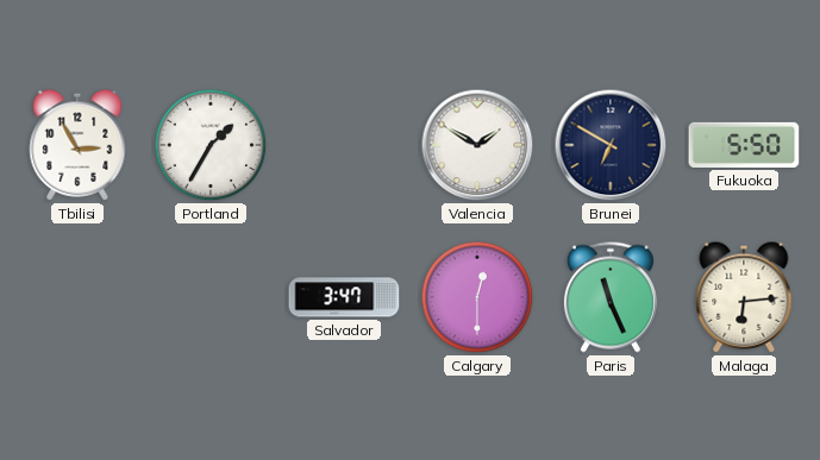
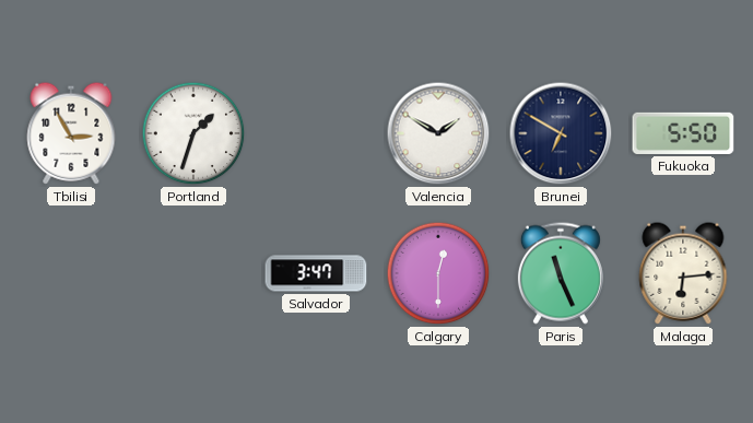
Portland: 1:35 -> 1:33
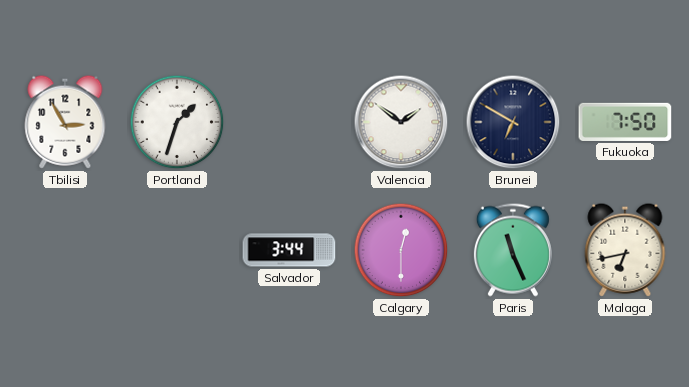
Valencia: 1:50 -> 1:51
Fukuoka: 5:50 -> 7:50
Salvador: 3:47 -> 3:44
Malaga: 6:14 -> 6:43
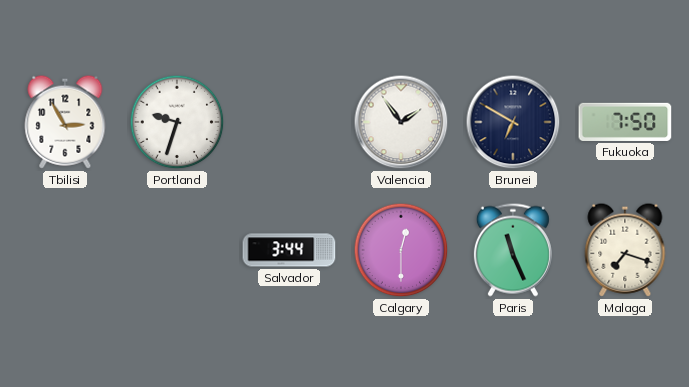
Portland: 1:33 -> 9:33
Valencia: 1:51 -> 1:54
Malaga: 6:43 -> 7:18
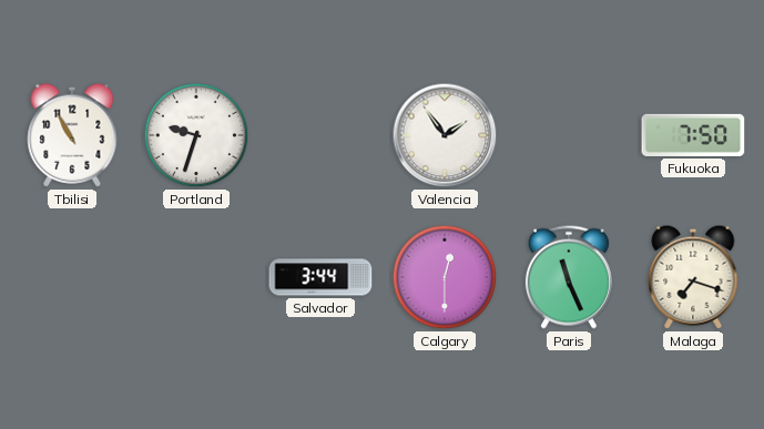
Tbilisi: 2:55 -> 10:55
Brunei: 6:50 -> none
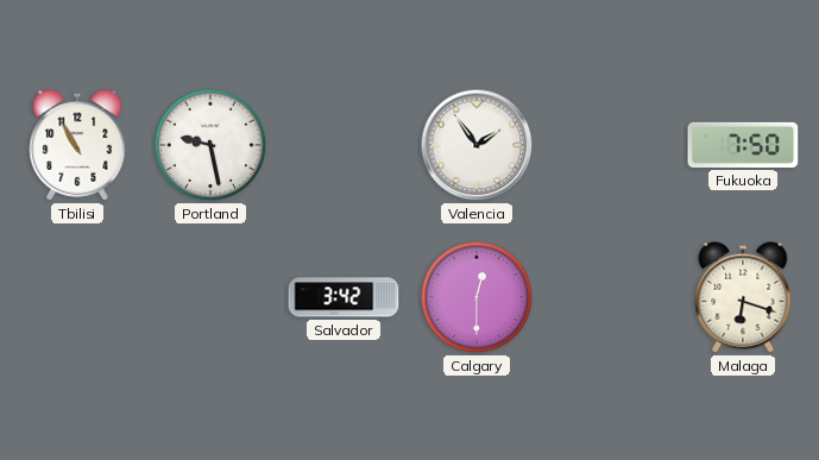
Portland: 9:33 -> 9:28
Salvador: 3:44 -> 3:42
Paris: 11:26 -> none
Malaga: 7:18 -> 6:18
